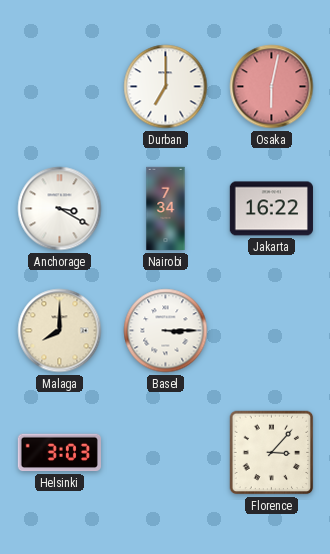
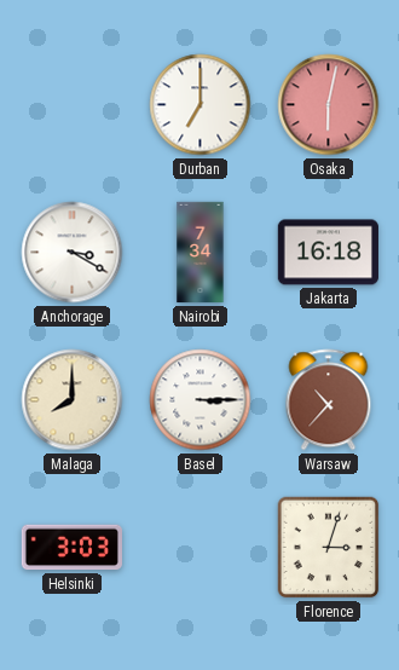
Jakarta: 16:22 -> 16:18
Warsaw: none -> 10:37
Florence: 3:07 -> 3:03
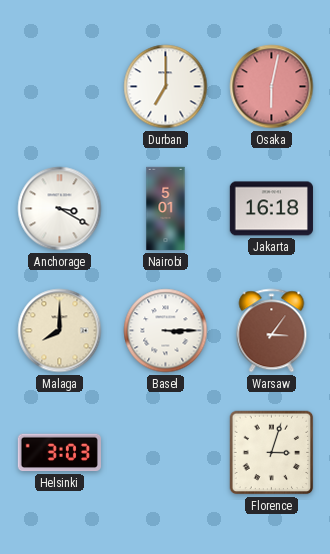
Nairobi: 7:34 -> 5:01
Warsaw: 10:37 -> 3:06
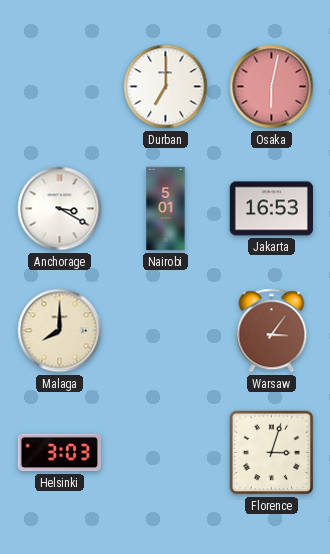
Jakarta: 16:18 -> 16:53
Basel: 3:15 -> none
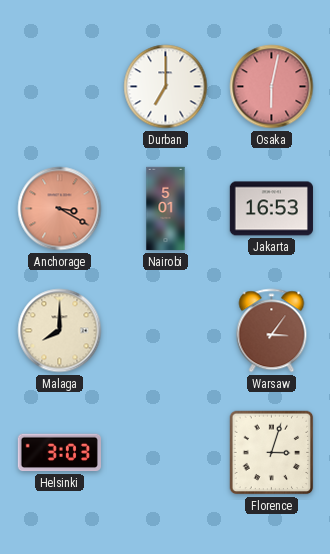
Anchorage dial: white -> salmon
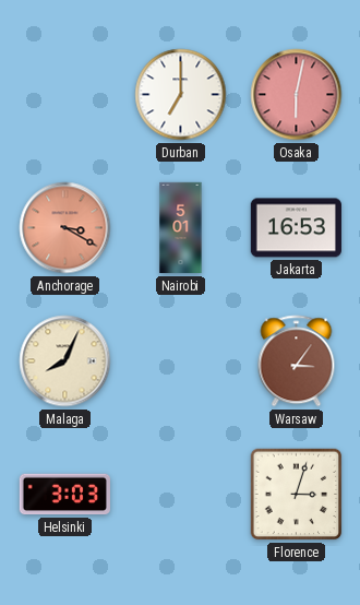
Malaga: 8:00 -> 8:04
